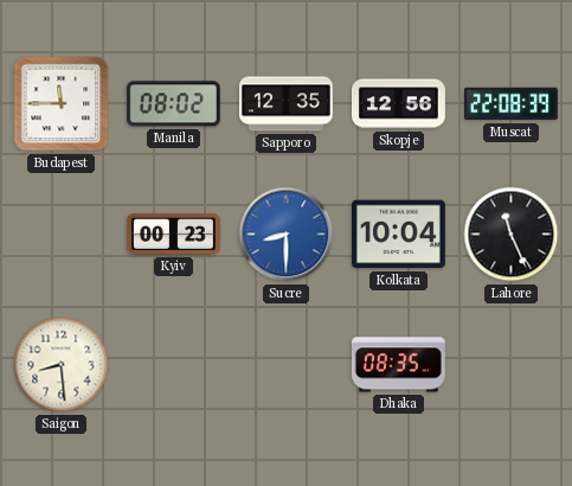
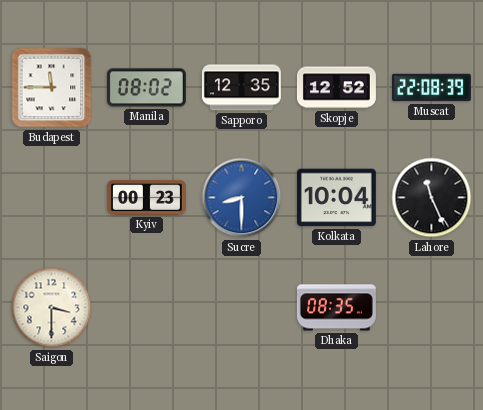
Skopje: 12:56 -> 12:52
Saigon: 8:29 -> 3:30
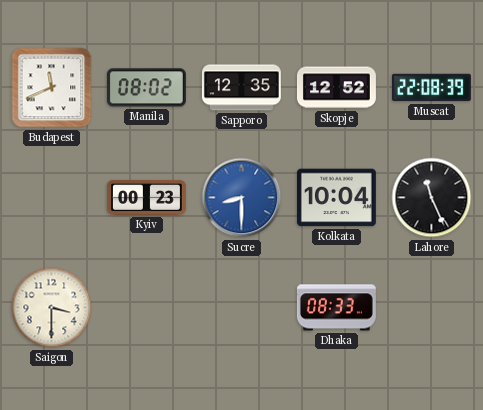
Budapest: 11:45 -> 11:41
Dhaka: 08:35 -> 08:33
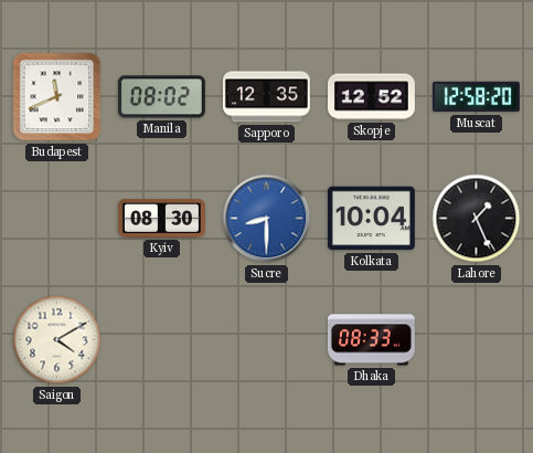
Muscat: 22:08 -> 12:58
Kyiv: 00:23 -> 08:30
Lahore: 11:26 -> 1:26
Saigon: 3:30 -> 4:10
